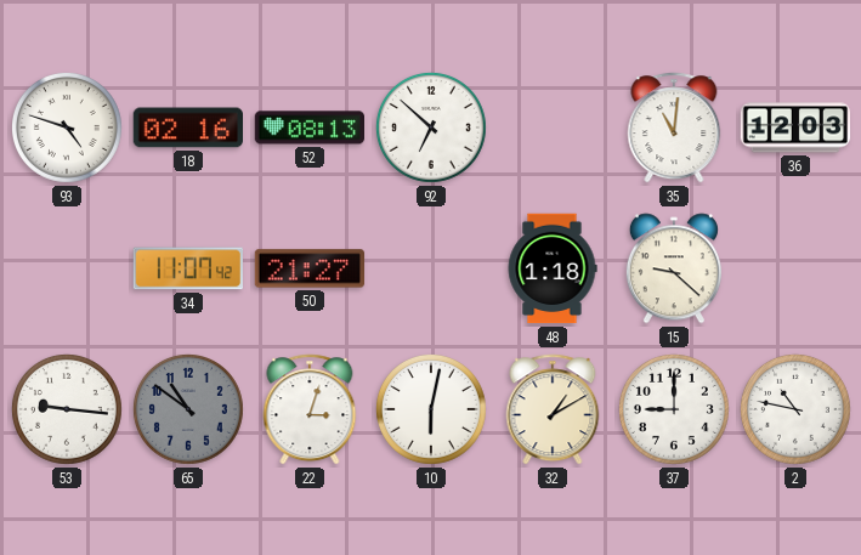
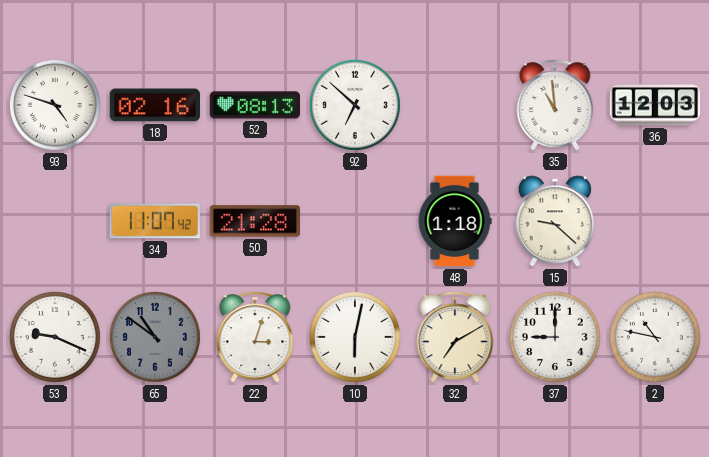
35: 11:01 -> 10:59
50: 21:27 -> 21:28
53: 9:16 -> 9:19
32: 1:10 -> 7:10
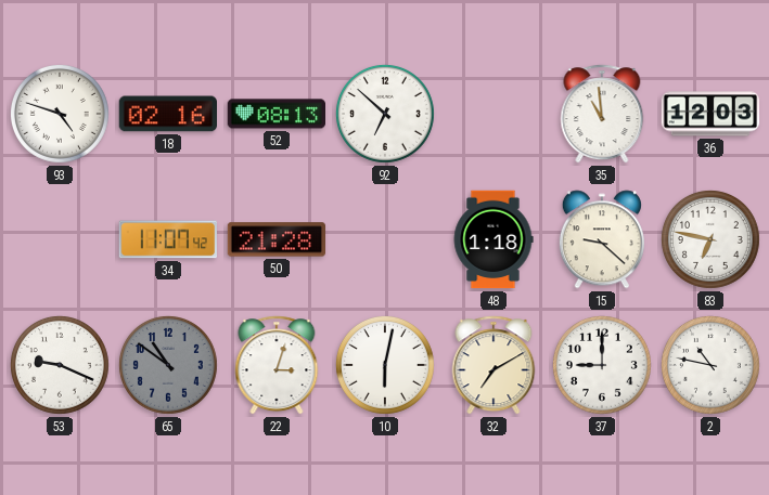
83: none -> 6:47
